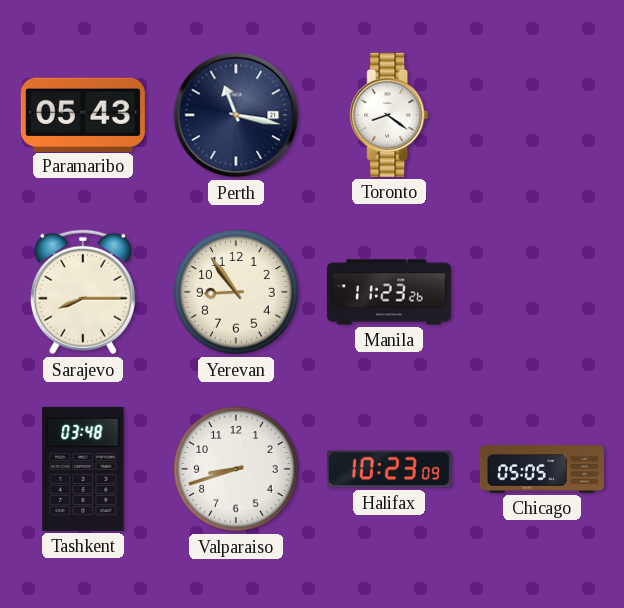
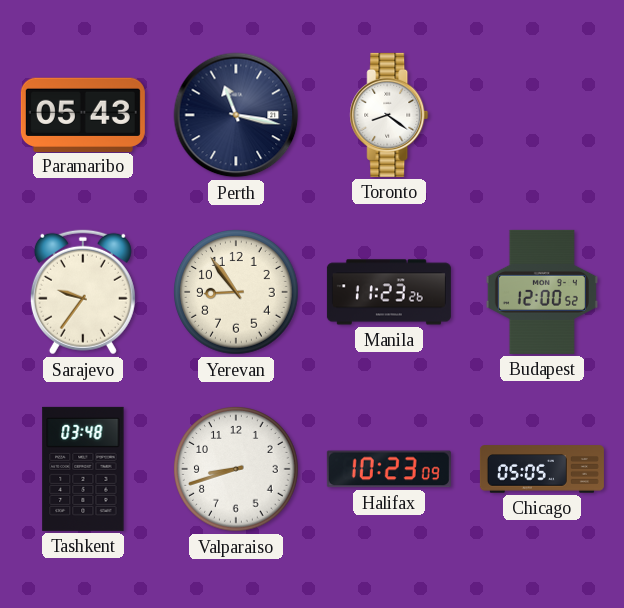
Sarajevo: 8:15 -> 9:36
Budapest: none -> 12:00
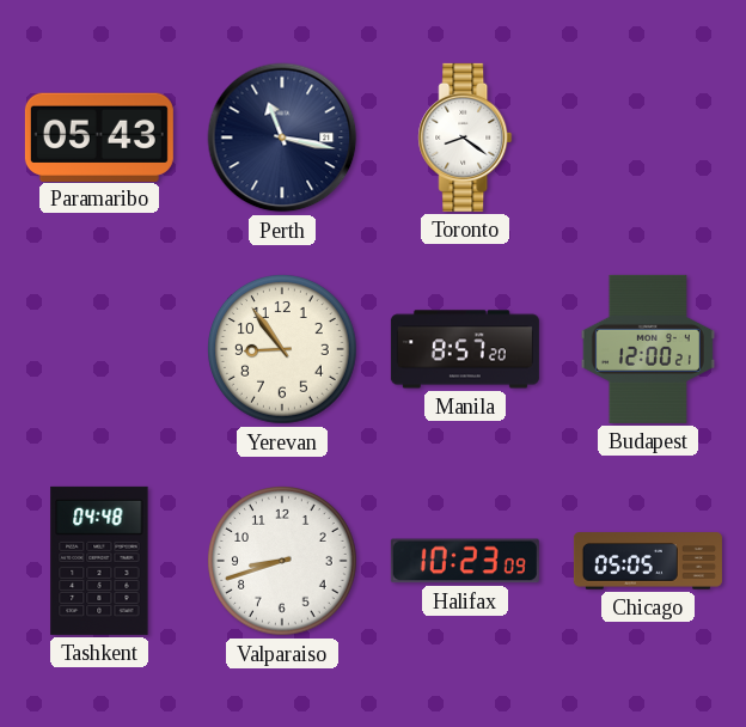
Sarajevo: 9:36 -> none
Manila: 11:23 -> 8:57
Budapest: 12:00:52 -> 12:00:21
Tashkent: 03:48 -> 04:48
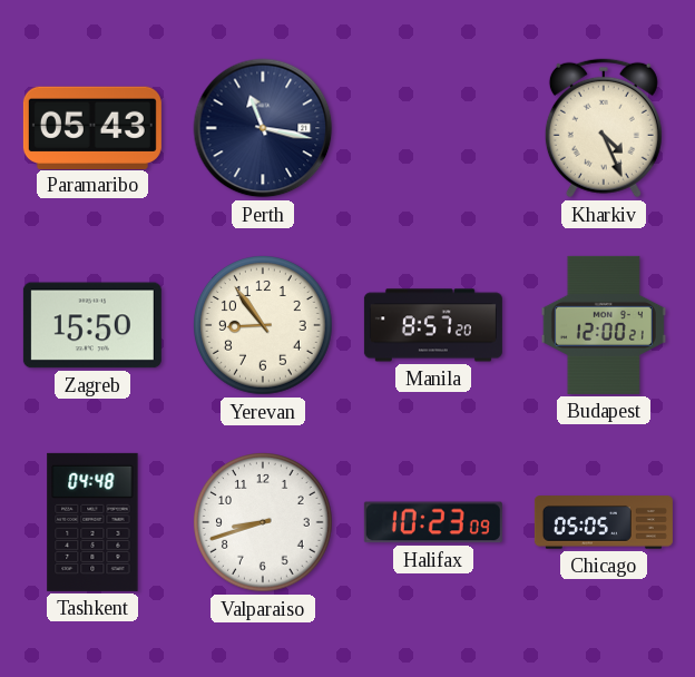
Toronto: 8:21 -> none
Kharkiv: none -> 4:26
Zagreb: none -> 15:50
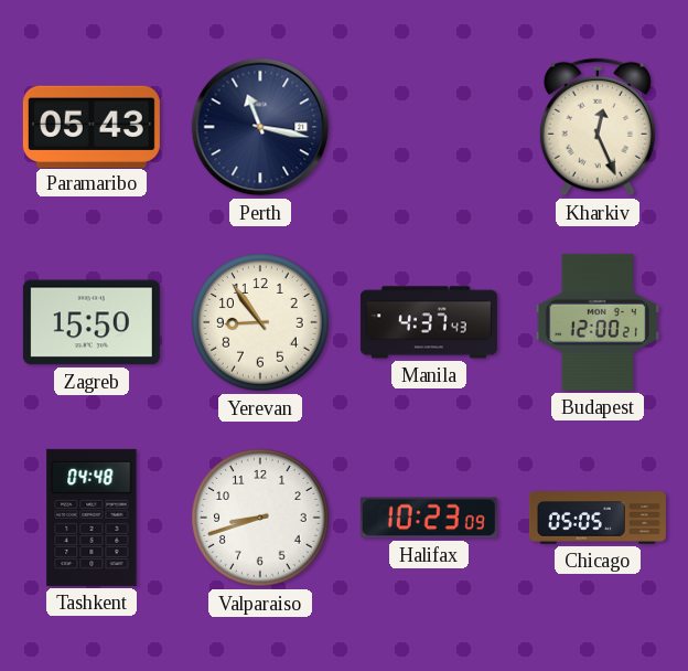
Kharkiv: 4:26 -> 12:26
Manila: 8:57 -> 4:37
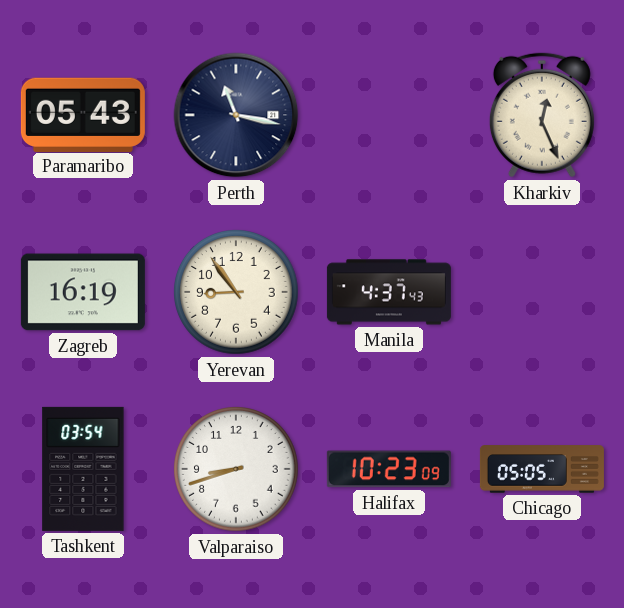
Zagreb: 15:50 -> 16:19
Budapest: 12:00 -> none
Tashkent: 04:48 -> 03:54
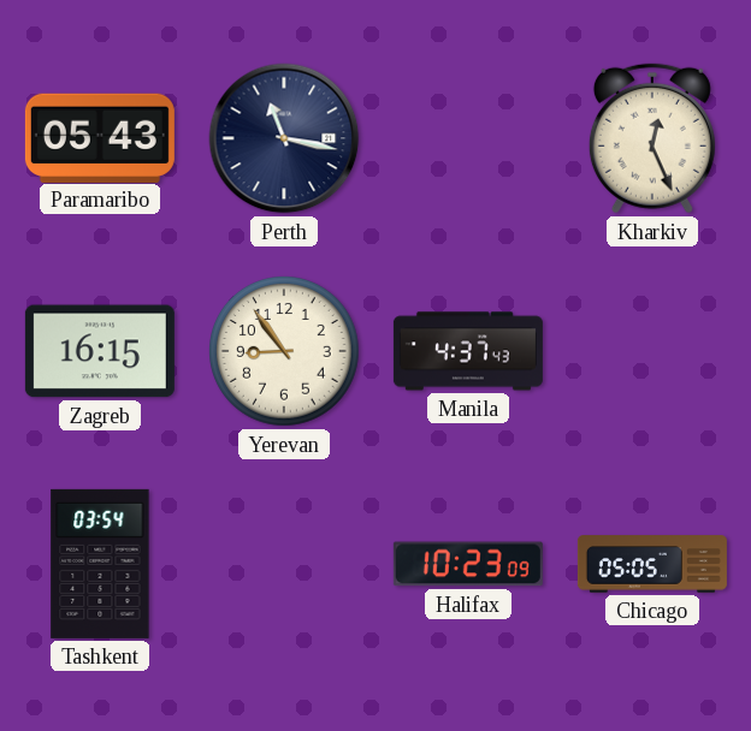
Zagreb: 16:19 -> 16:15
Valparaiso: 8:42 -> none
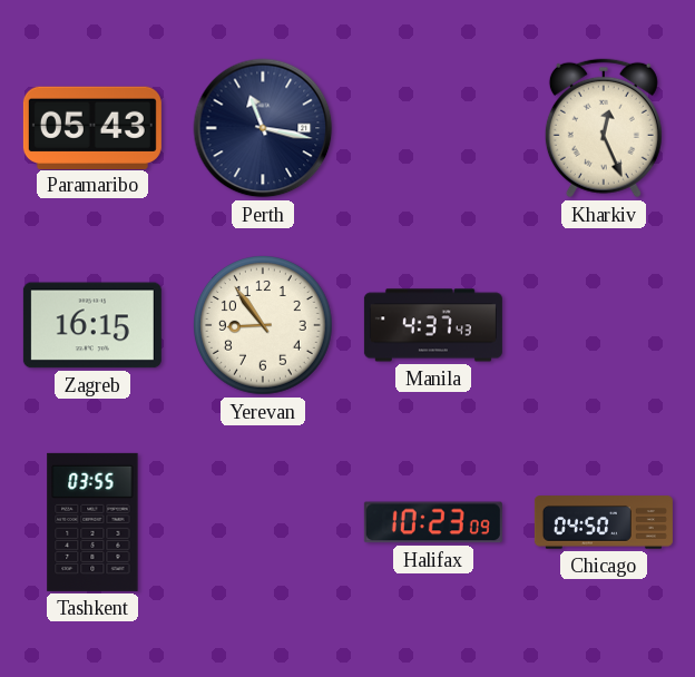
Tashkent: 03:54 -> 03:55
Chicago: 05:05 -> 04:50
